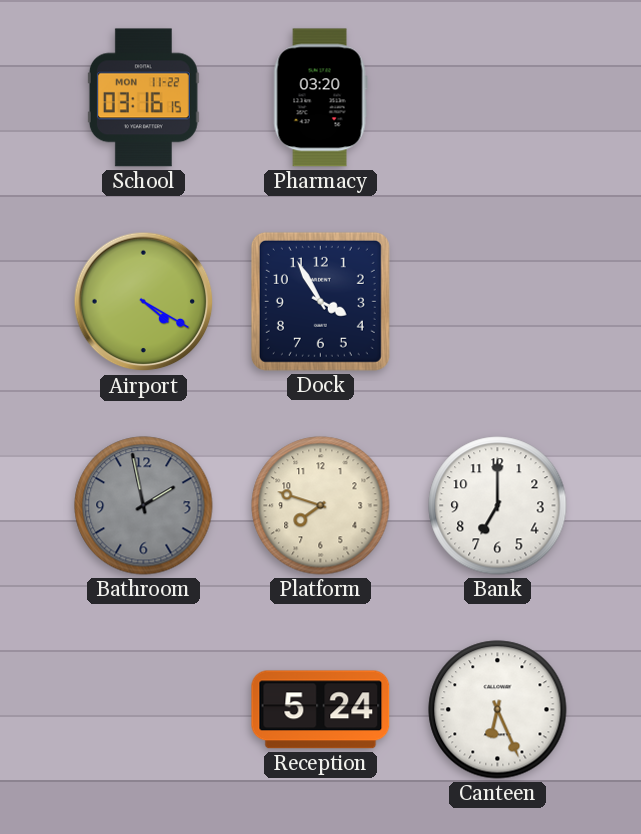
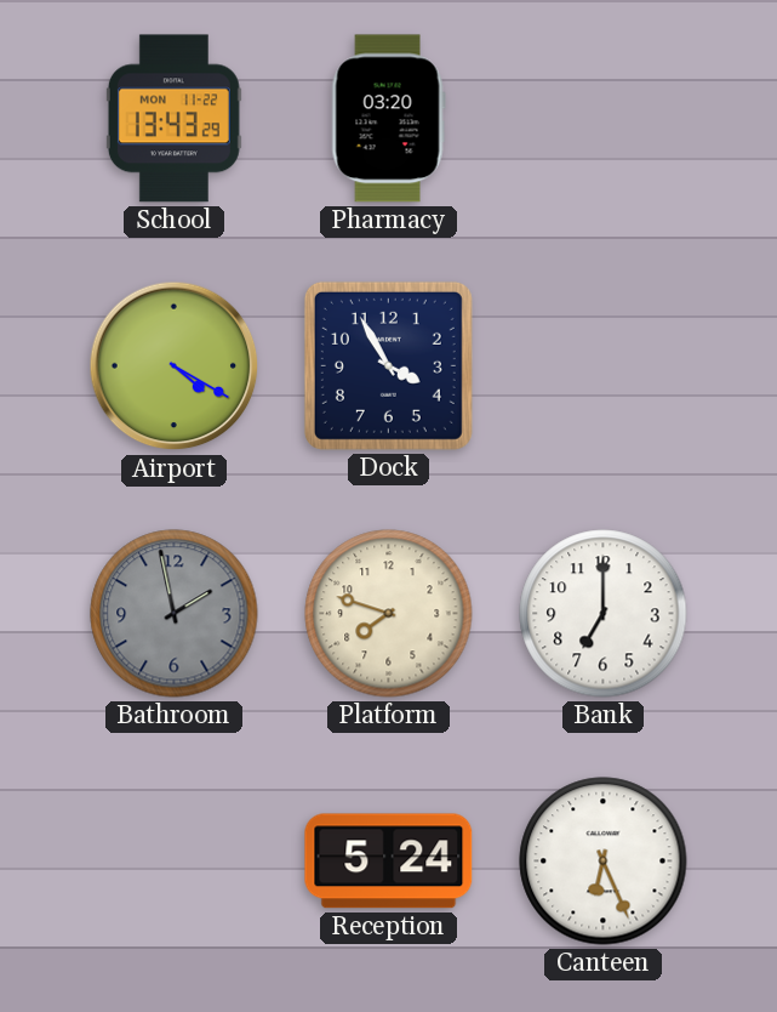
School: 03:16 -> 13:43
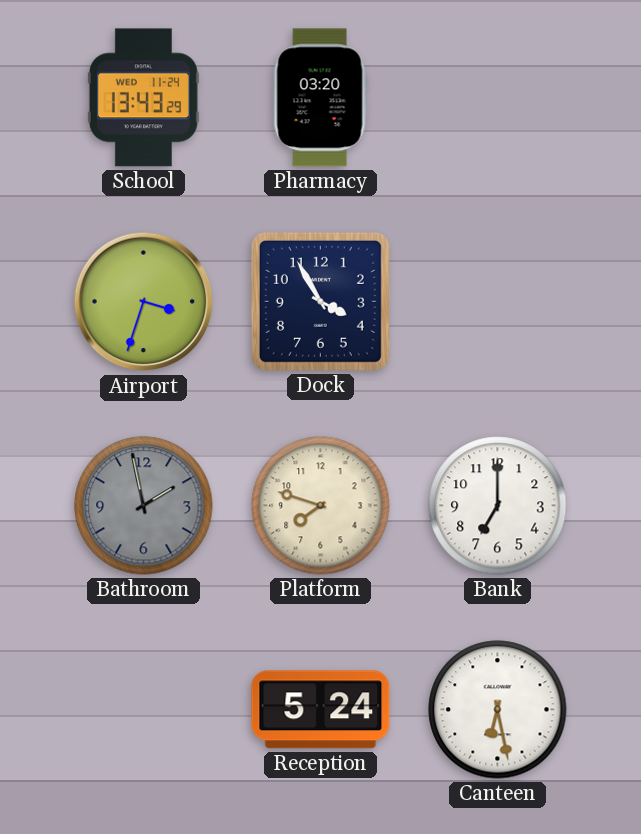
School date: MON 11-22 -> WED 11-24
Airport: 4:20 -> 3:33
Canteen: 6:26 -> 6:28
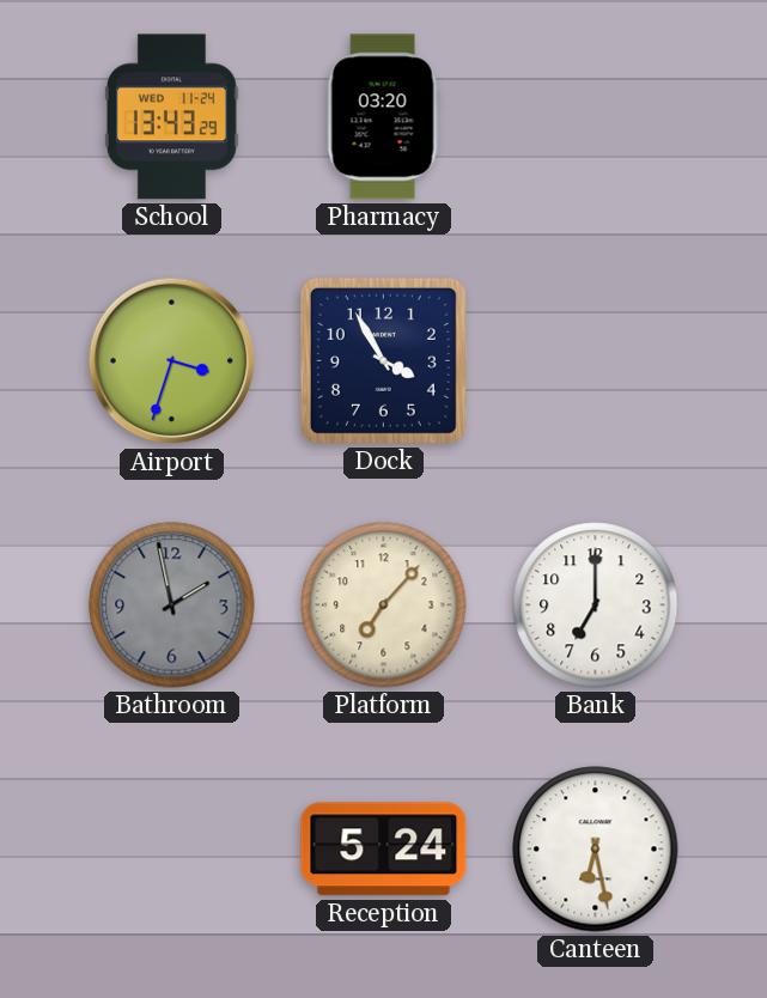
Platform: 7:48 -> 7:07
